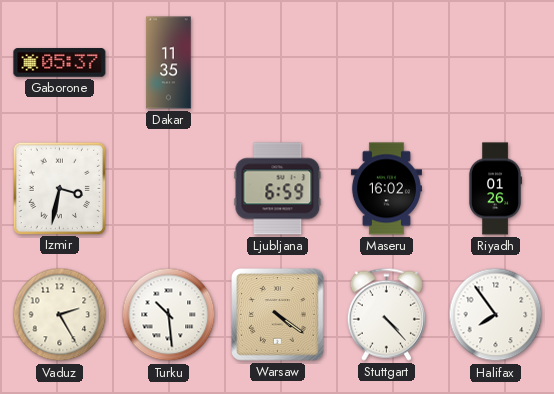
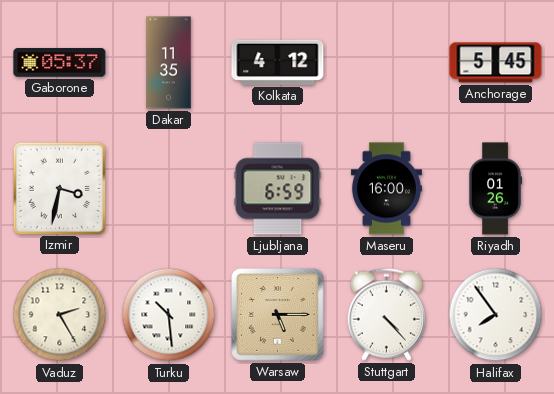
Kolkata: none -> 4:12
Anchorage: none -> 5:45
Maseru: 16:02 -> 16:00
Warsaw: 4:21 -> 5:15
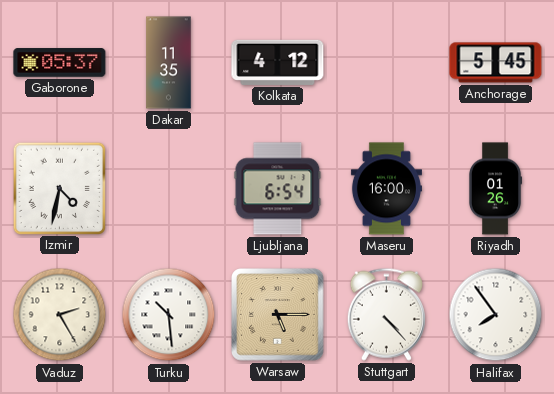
Izmir: 3:32 -> 4:32
Ljubljana: 6:59 -> 6:54
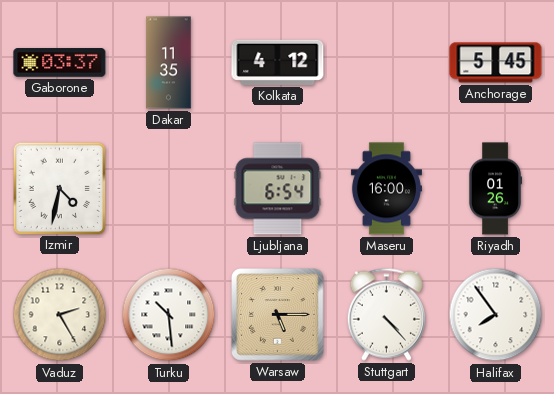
Gaborone: 05:37 -> 03:37
